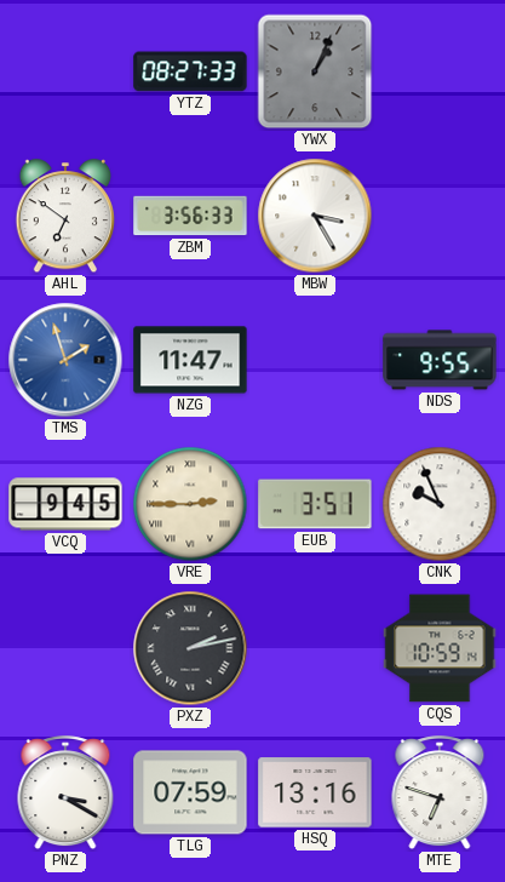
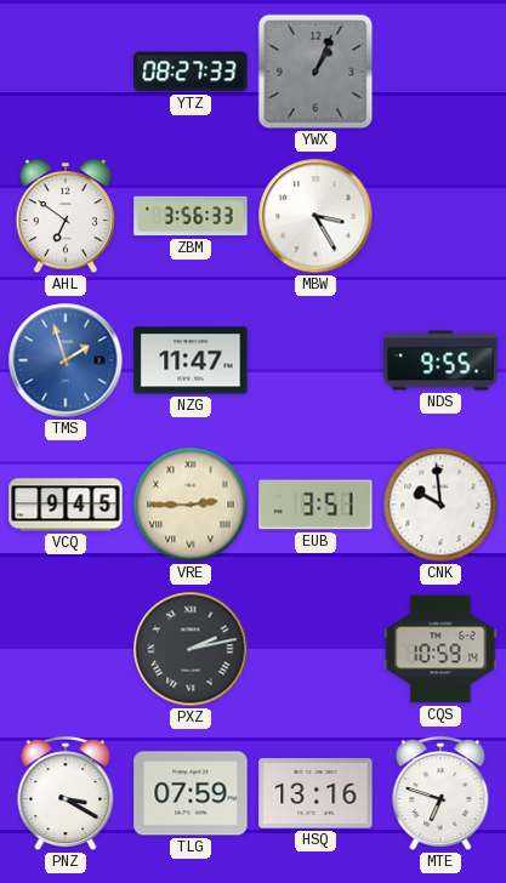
CNK: 9:56 -> 9:59
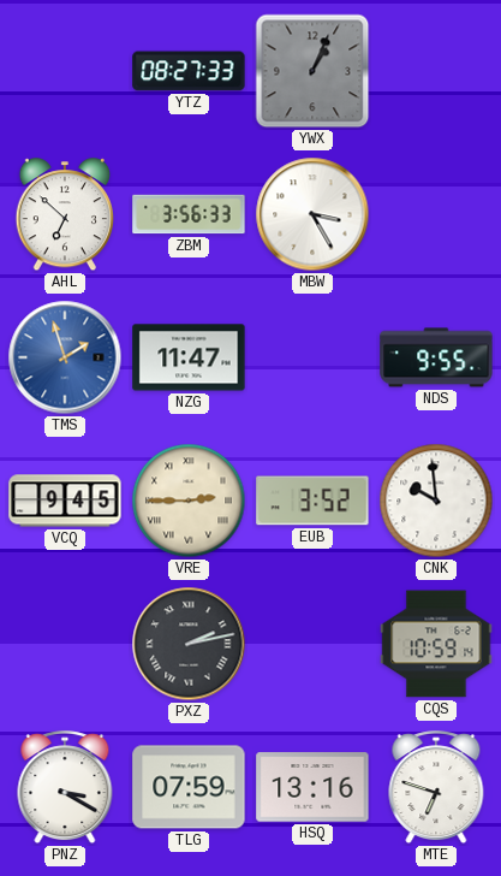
AHL: 6:51 -> 6:52
EUB: 3:51 -> 3:52
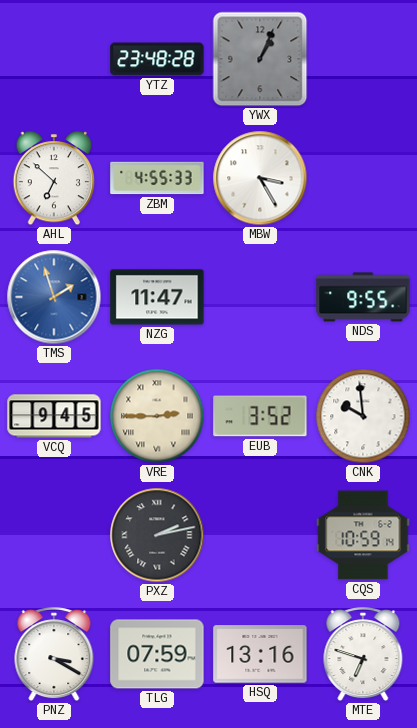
YTZ: 08:27 -> 23:48
ZBM: 3:56 -> 4:55
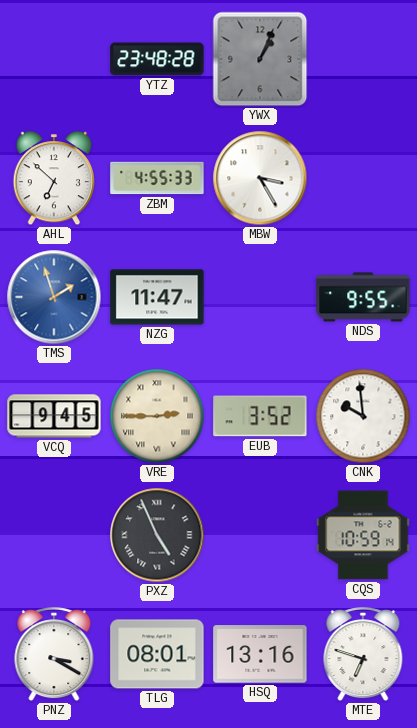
PXZ: 2:13 -> 4:56
TLG: 07:59 -> 08:01
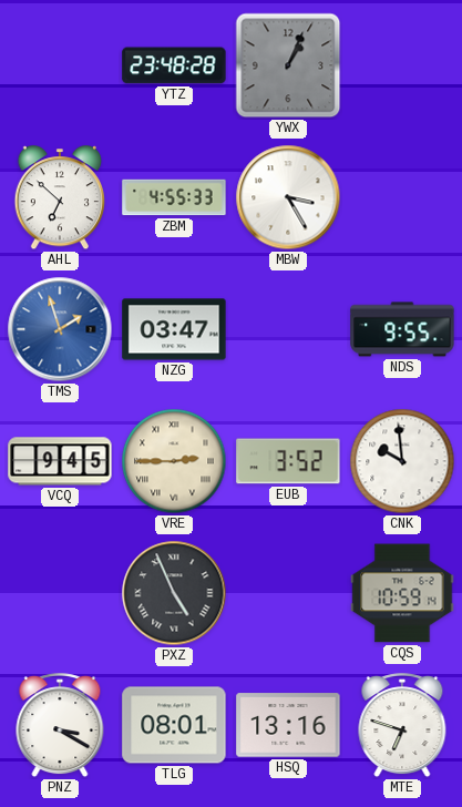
NZG: 11:47 -> 03:47
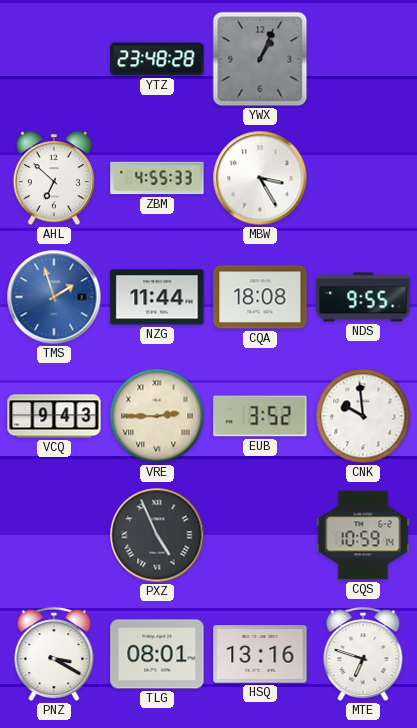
NZG: 03:47 -> 11:44
CQA: none -> 18:08
VCQ: 9:45 -> 9:43
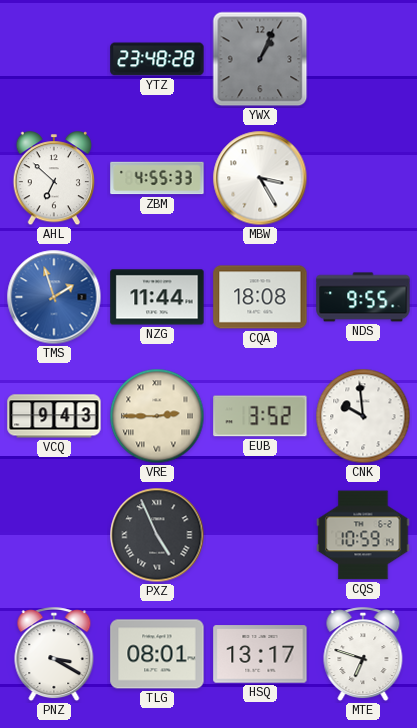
HSQ: 13:16 -> 13:17
